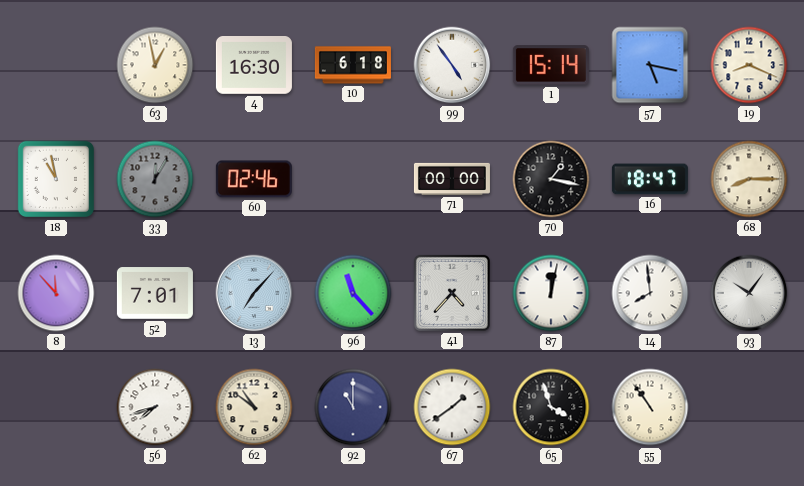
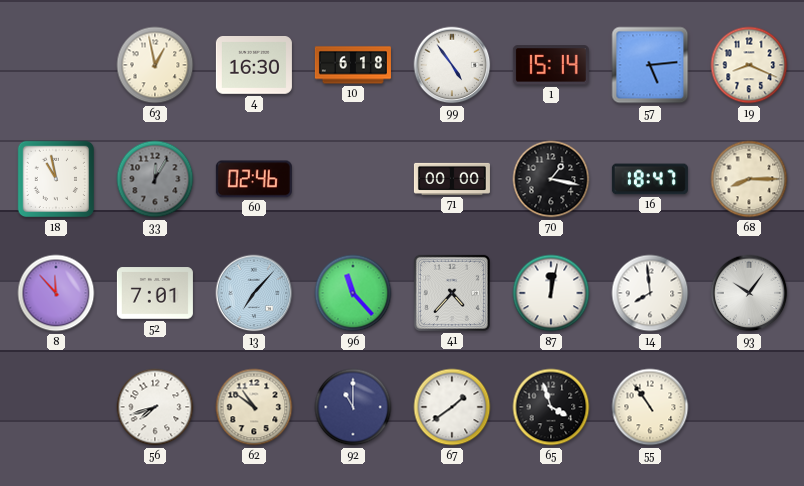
57: 5:17 -> 5:14
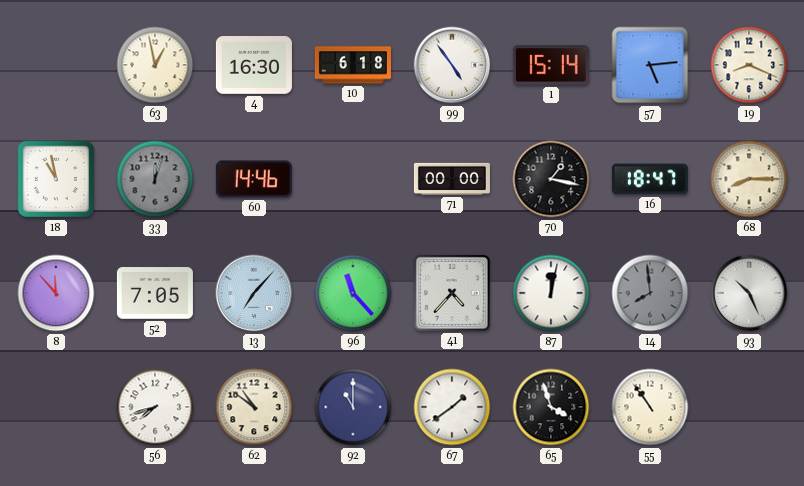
33: 12:05 -> 12:03
60: 02:46 -> 14:46
52: 7:01 -> 7:05
14 dial: white -> grey
93: 10:06 -> 10:26
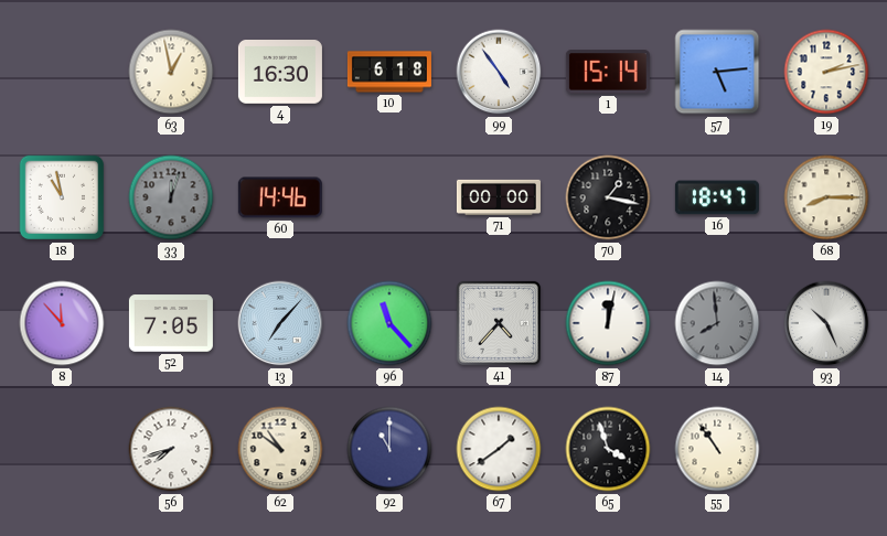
19: 8:19 -> 2:13
